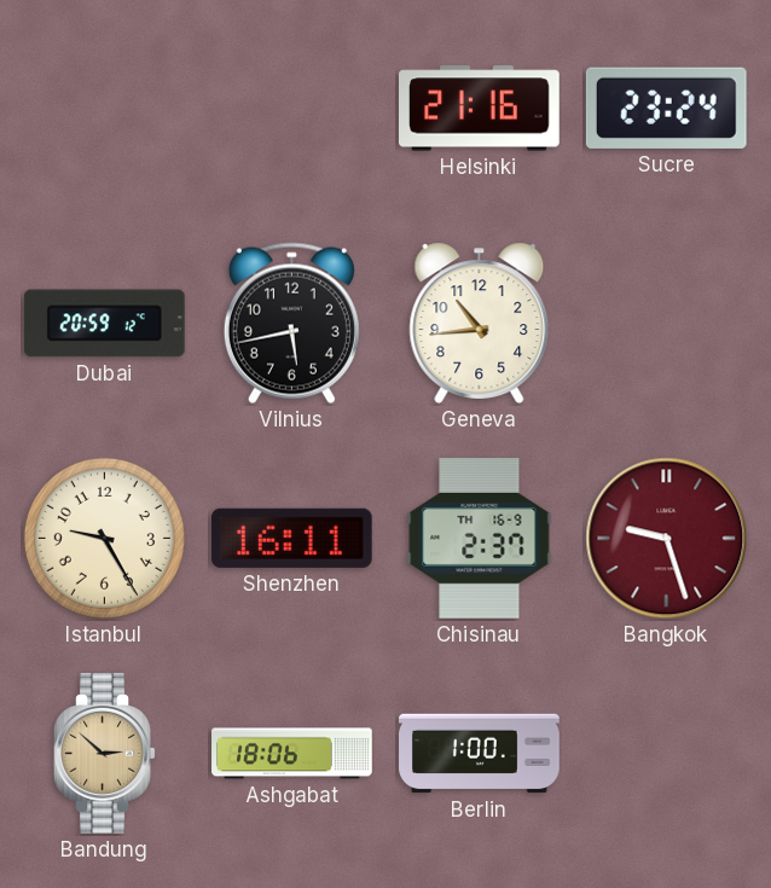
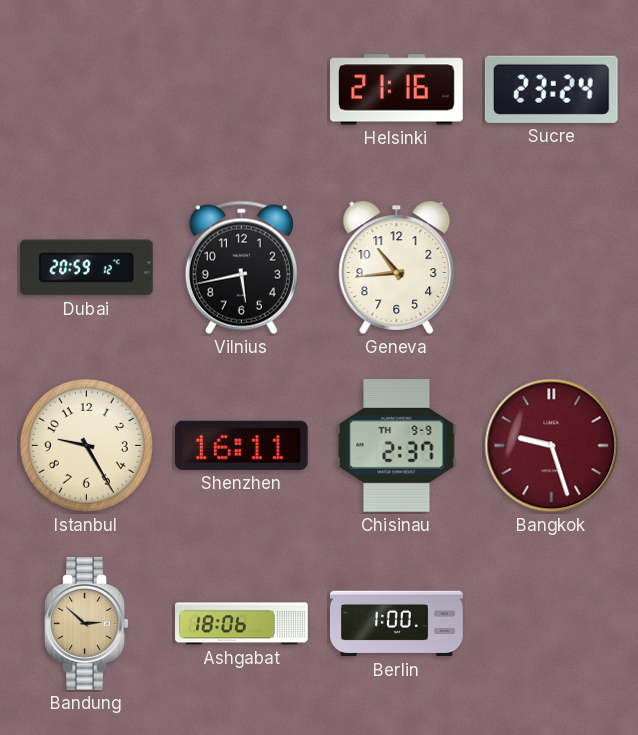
Chisinau date: TH 16-9 -> TH 9-9
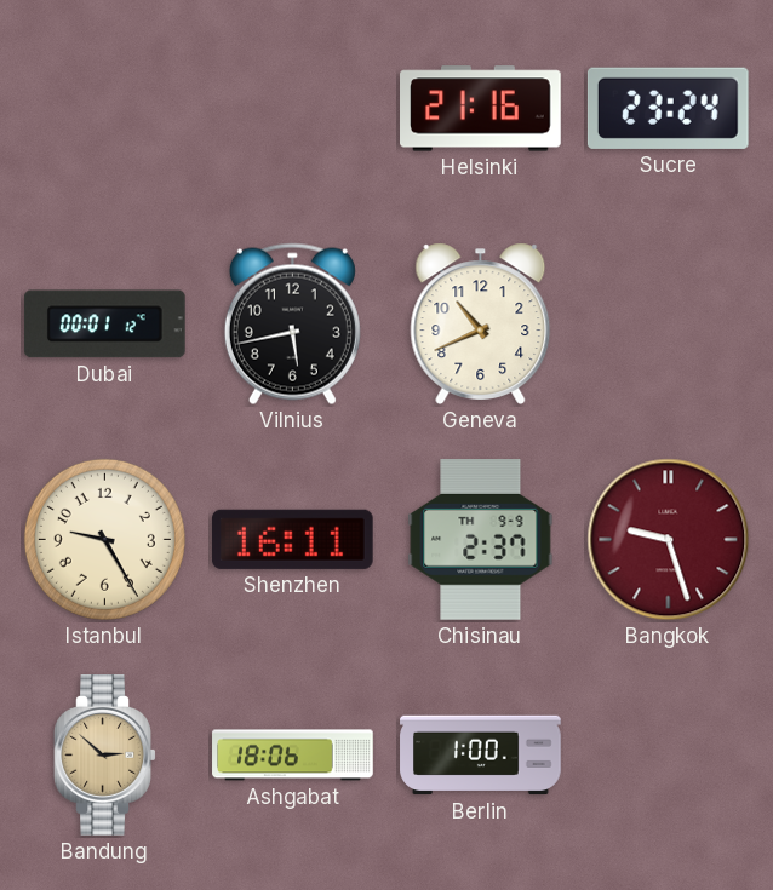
Dubai: 20:59 -> 00:01
Geneva: 10:44 -> 10:41
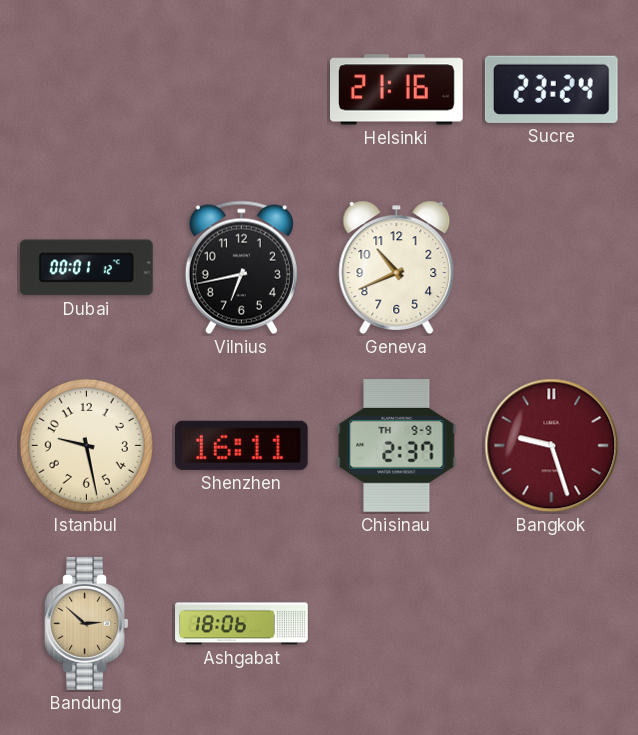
Vilnius: 5:43 -> 6:43
Istanbul: 9:25 -> 9:28
Berlin: 1:00 -> none
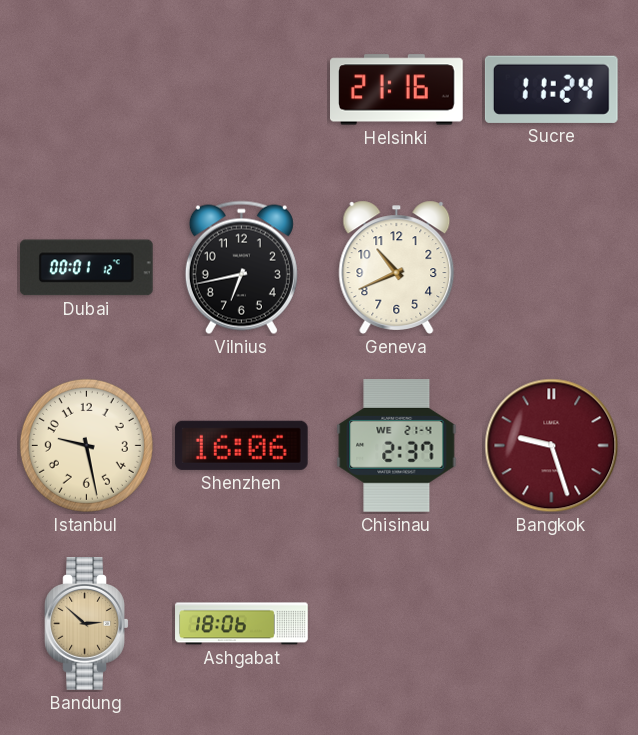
Sucre: 23:24 -> 11:24
Shenzhen: 16:11 -> 16:06
Chisinau date: TH 9-9 -> WE 21-4
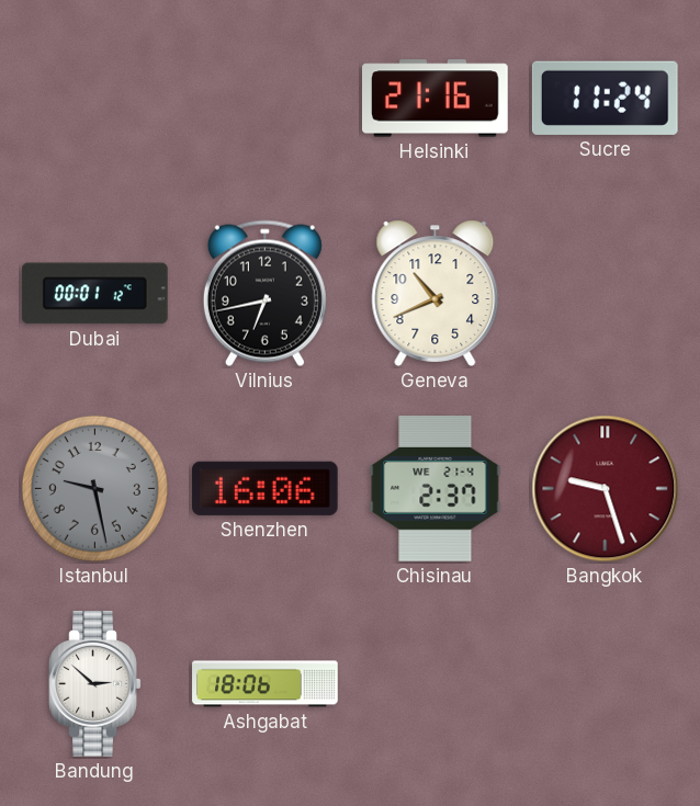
Istanbul dial: cream -> grey
Bandung dial: champagne -> white
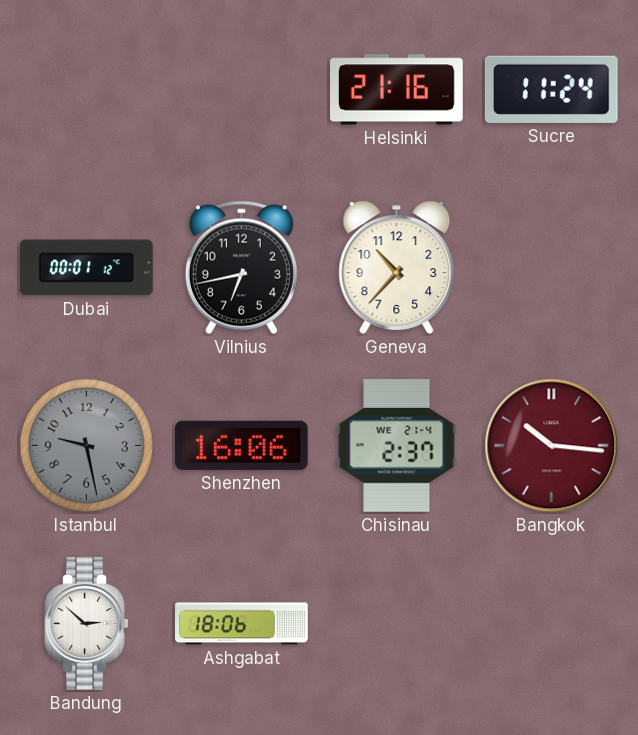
Geneva: 10:41 -> 10:37
Bangkok: 9:27 -> 10:16
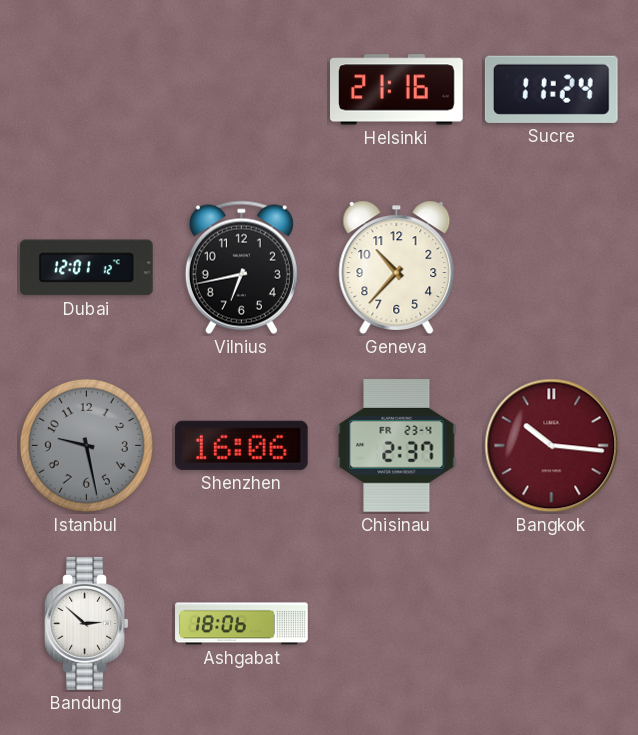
Dubai: 00:01 -> 12:01
Chisinau date: WE 21-4 -> FR 23-4
